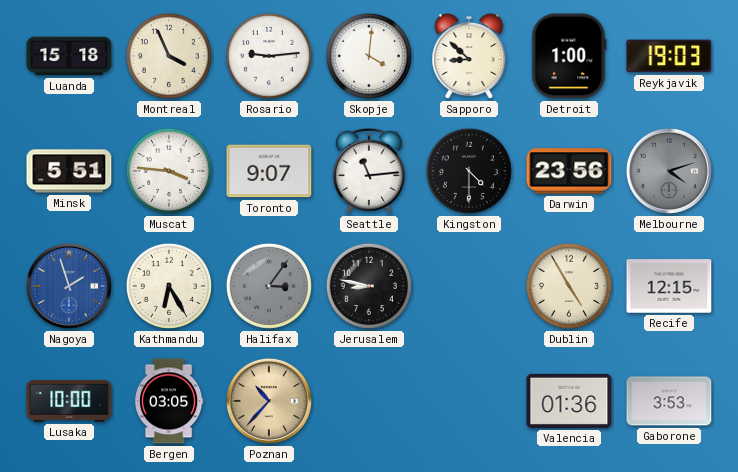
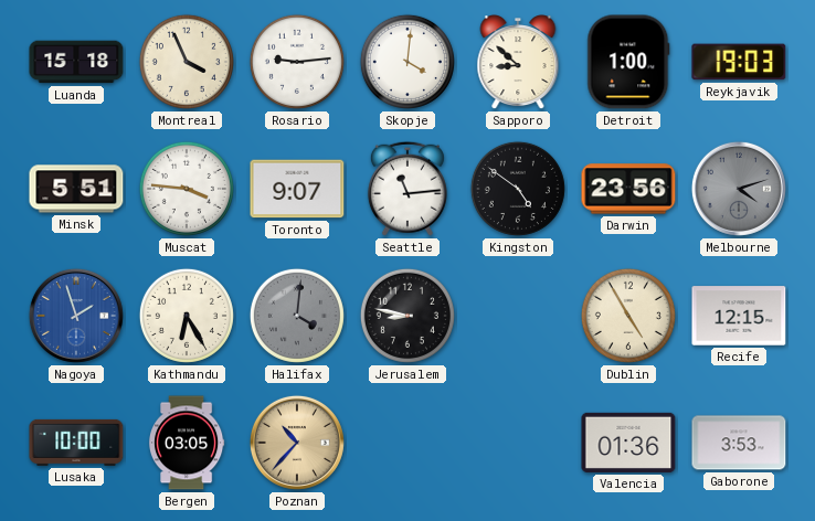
Kingston: 4:30 -> 4:51
Halifax: 3:06 -> 4:01
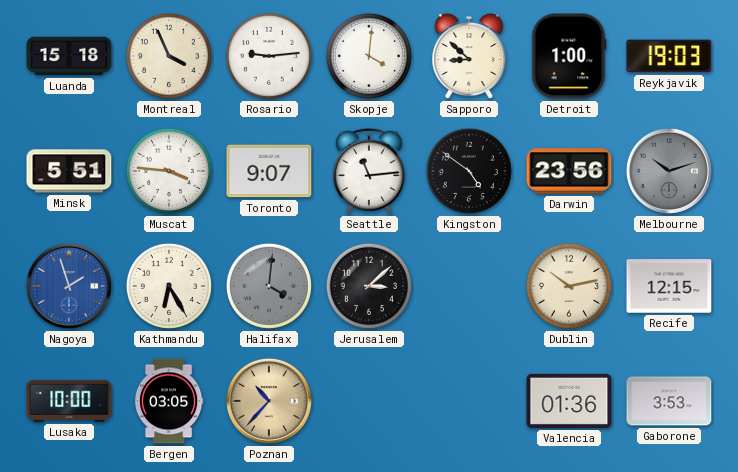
Melbourne: 4:12 -> 10:12
Jerusalem: 8:47 -> 3:08
Dublin: 4:55 -> 10:13
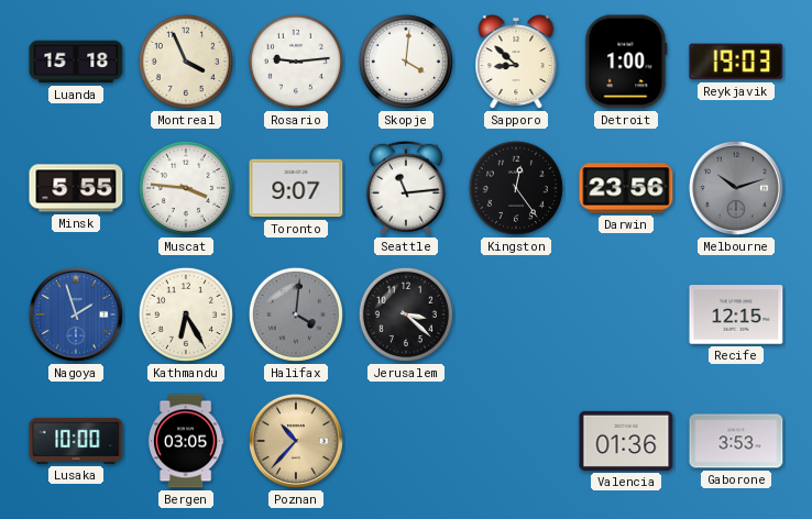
Minsk: 5:51 -> 5:55
Kingston: 4:51 -> 12:24
Jerusalem: 3:08 -> 3:22
Dublin: 10:13 -> none
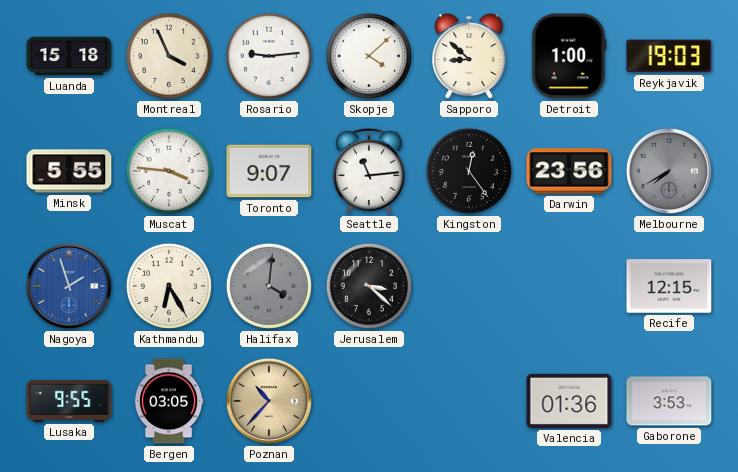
Skopje: 4:01 -> 4:08
Melbourne: 10:12 -> 7:40
Lusaka: 10:00 -> 9:55
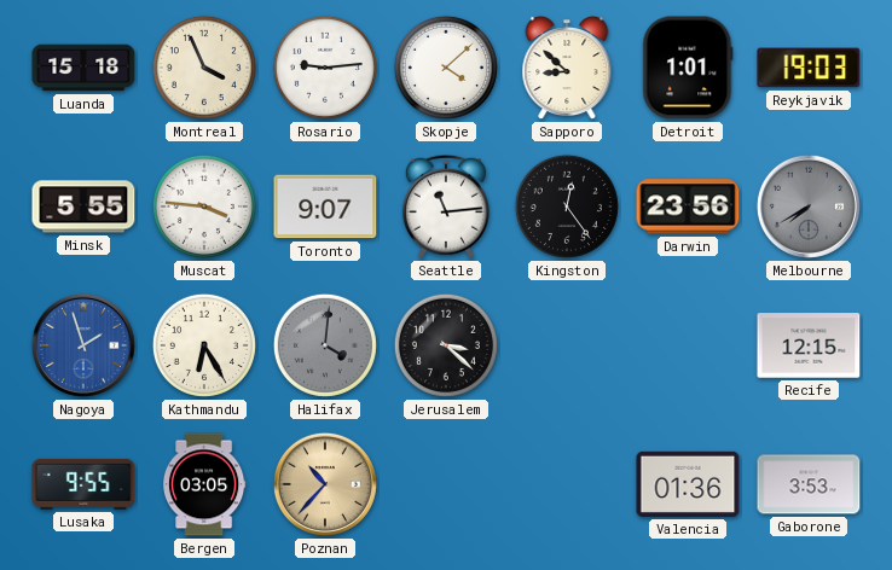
Detroit: 1:00 -> 1:01
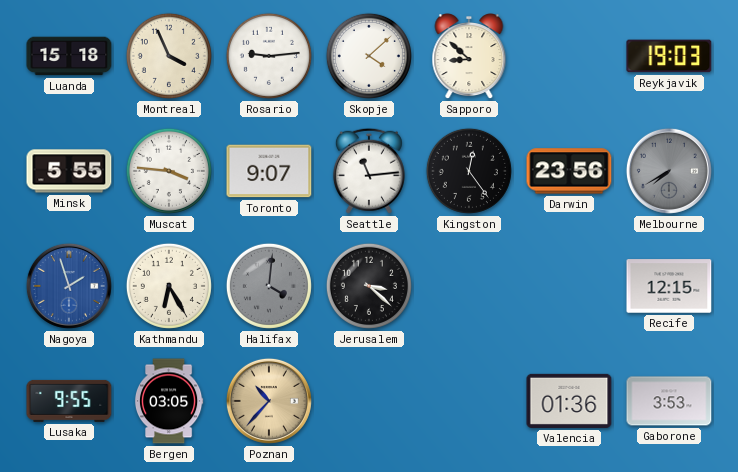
Detroit: 1:01 -> none
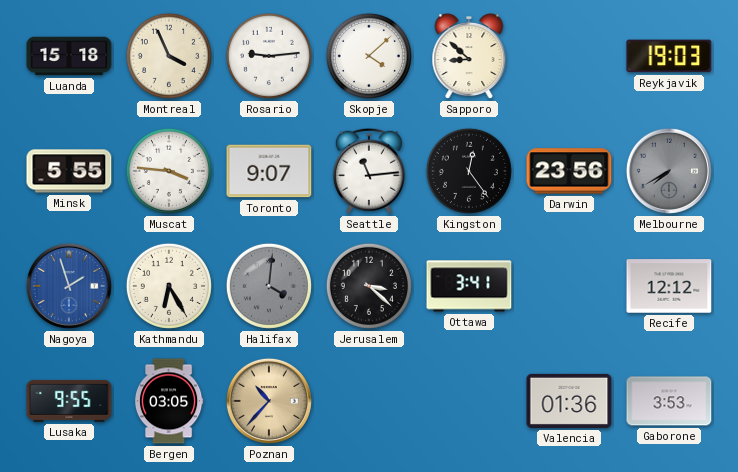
Ottawa: none -> 3:41
Recife: 12:15 -> 12:12
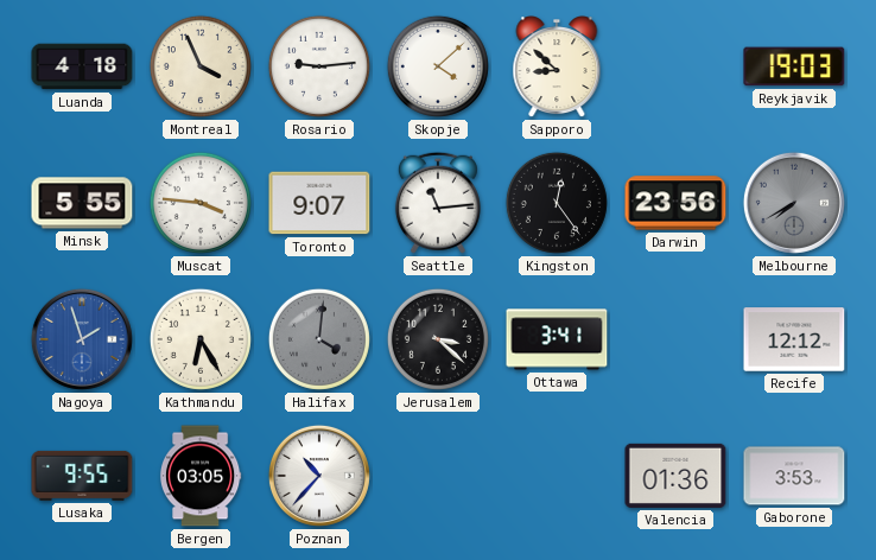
Luanda: 15:18 -> 4:18
Poznan dial: champagne -> white
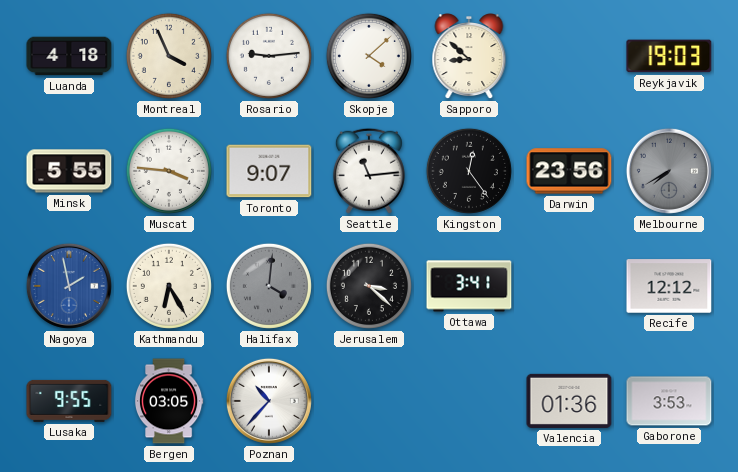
Nagoya: 1:57 -> 1:58
